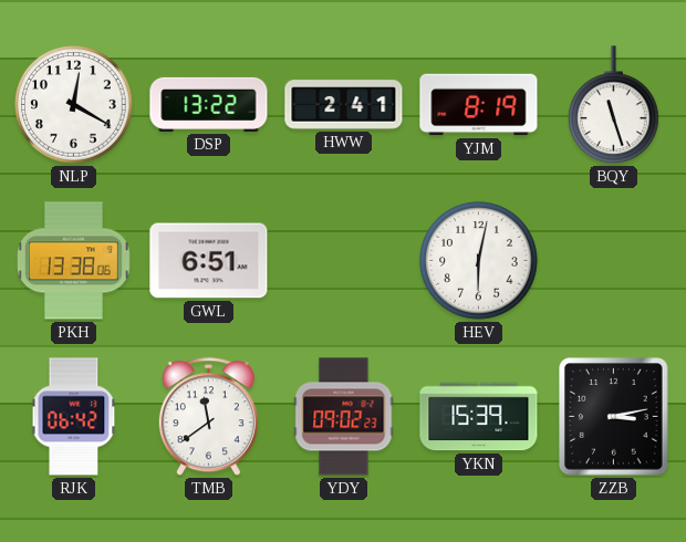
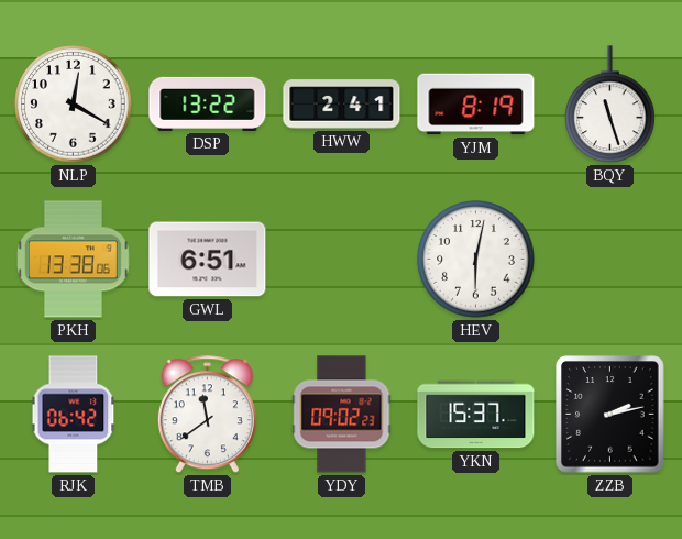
YKN: 15:39 -> 15:37
ZZB: 3:13 -> 2:13
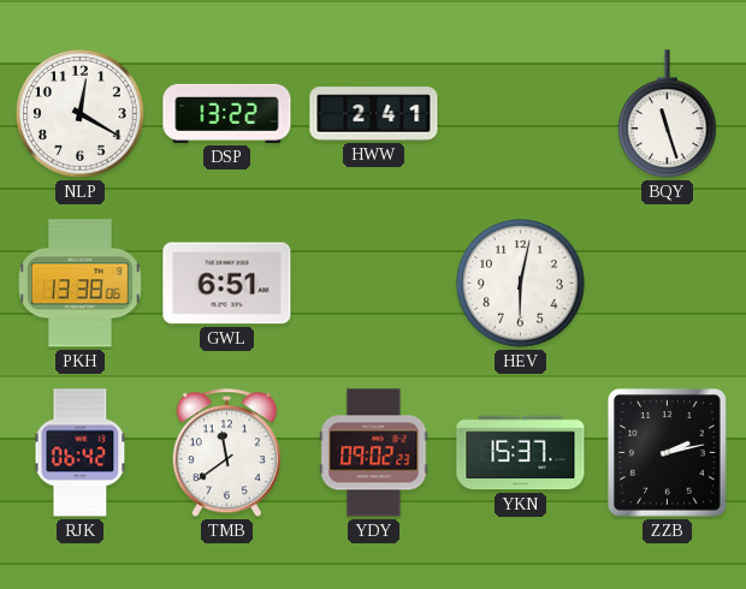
YJM: 8:19 -> none
